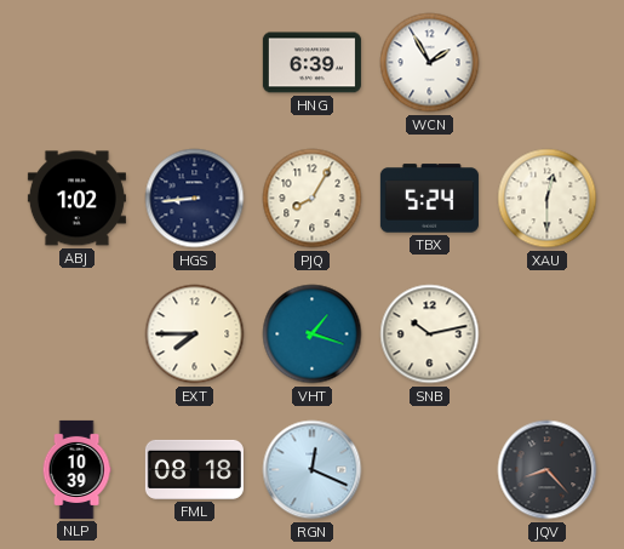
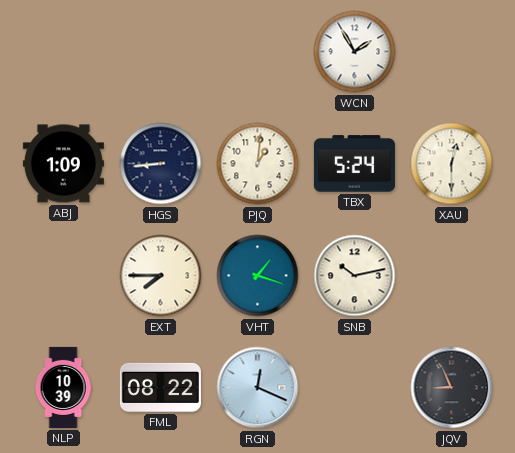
HNG: 6:39 -> none
ABJ: 1:02 -> 1:09
PJQ: 8:05 -> 1:01
FML: 08:18 -> 08:22
JQV: 8:23 -> 8:56
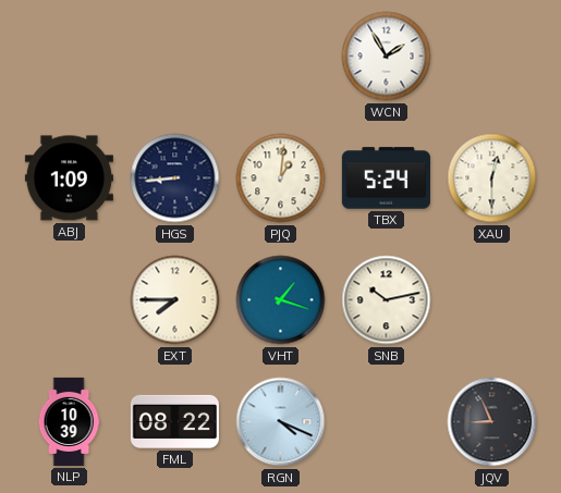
RGN: 12:19 -> 4:19
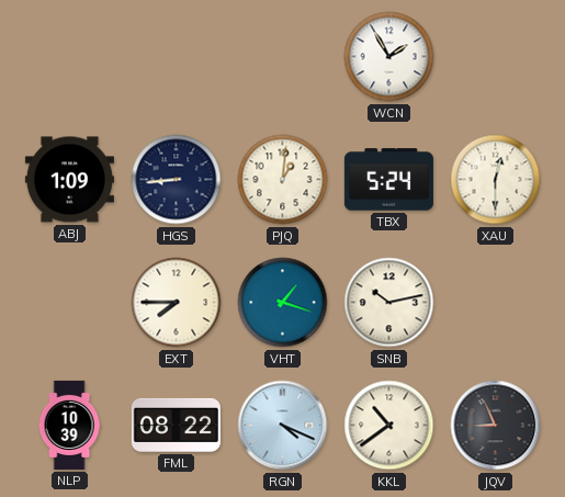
KKL: none -> 10:39
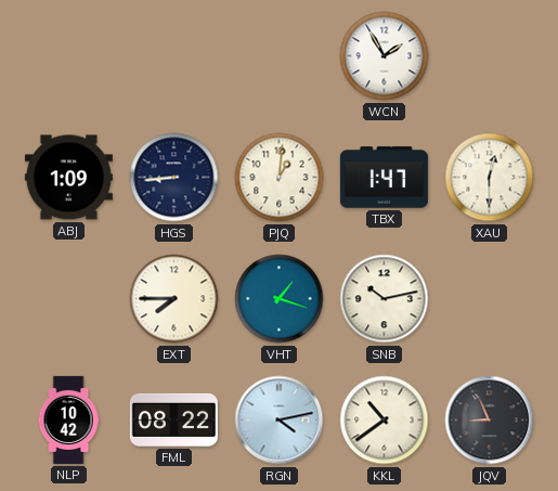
TBX: 5:24 -> 1:47
NLP: 10:39 -> 10:42
RGN: 4:19 -> 4:13
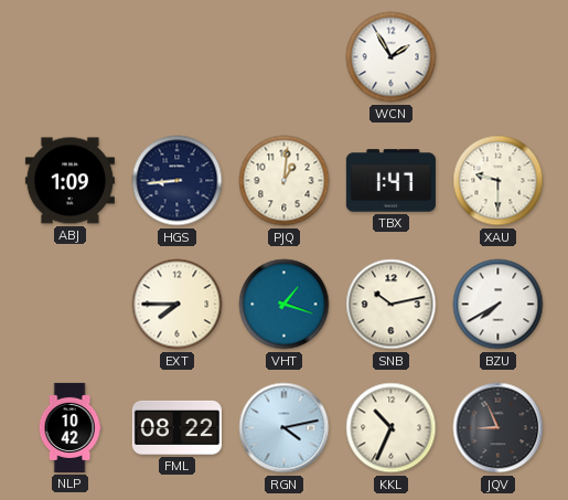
XAU: 12:30 -> 9:30
BZU: none -> 7:40
KKL: 10:39 -> 10:34
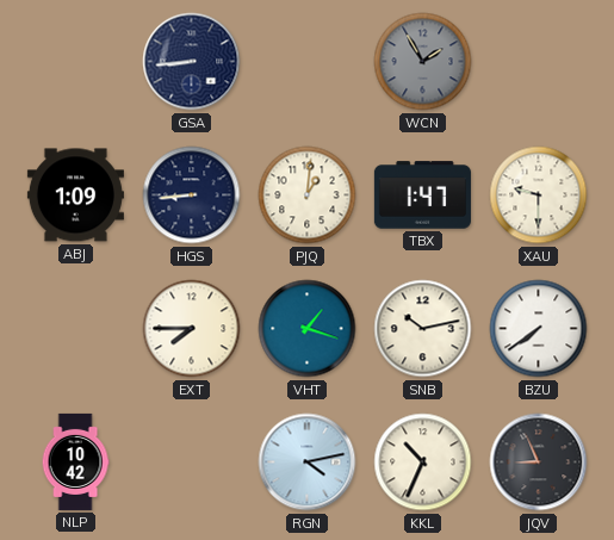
GSA: none -> 8:44
WCN dial: white -> grey
BZU: 7:40 -> 7:39
FML: 08:22 -> none
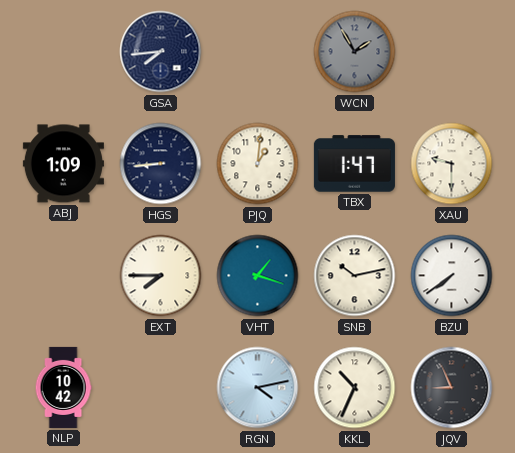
GSA: 8:44 -> 7:44
